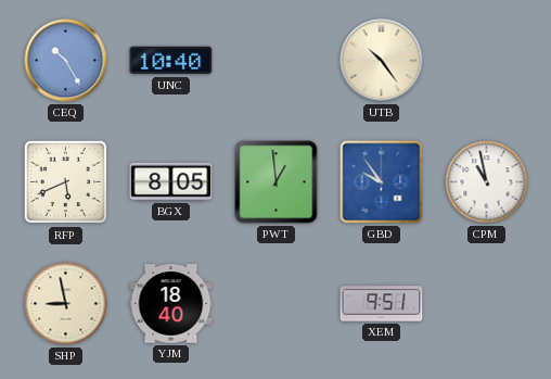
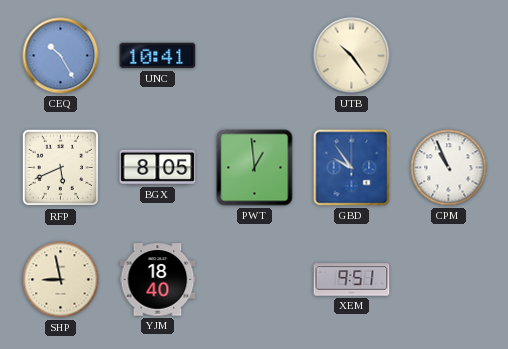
UNC: 10:40 -> 10:41
CPM: 10:58 -> 10:56
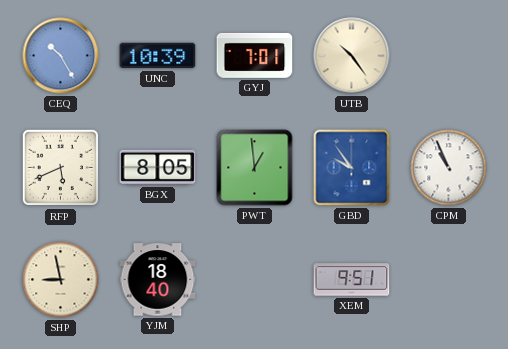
UNC: 10:41 -> 10:39
GYJ: none -> 7:01
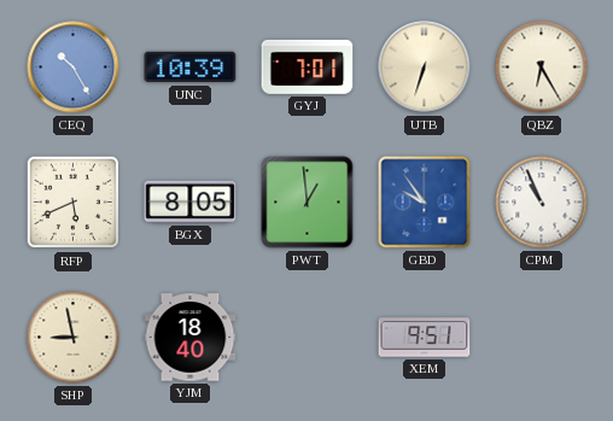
UTB: 10:24 -> 6:33
QBZ: none -> 6:25
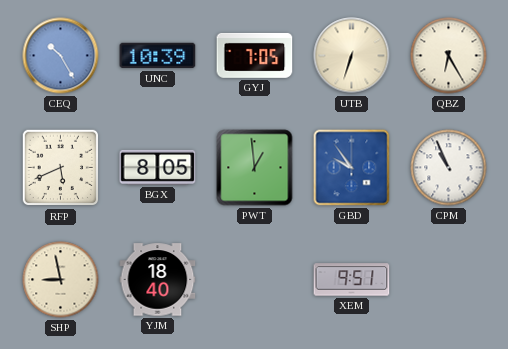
GYJ: 7:01 -> 7:05
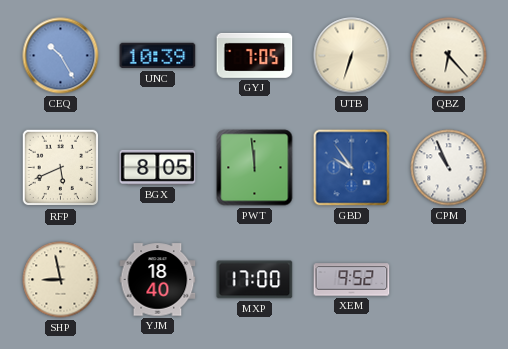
QBZ: 6:25 -> 6:23
PWT: 12:59 -> 11:59
MXP: none -> 17:00
XEM: 9:51 -> 9:52
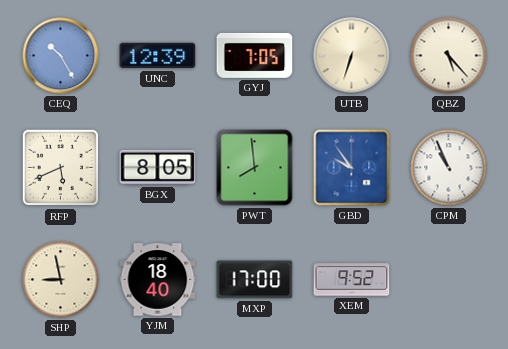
UNC: 10:39 -> 12:39
QBZ: 6:23 -> 5:23
PWT: 11:59 -> 7:59
